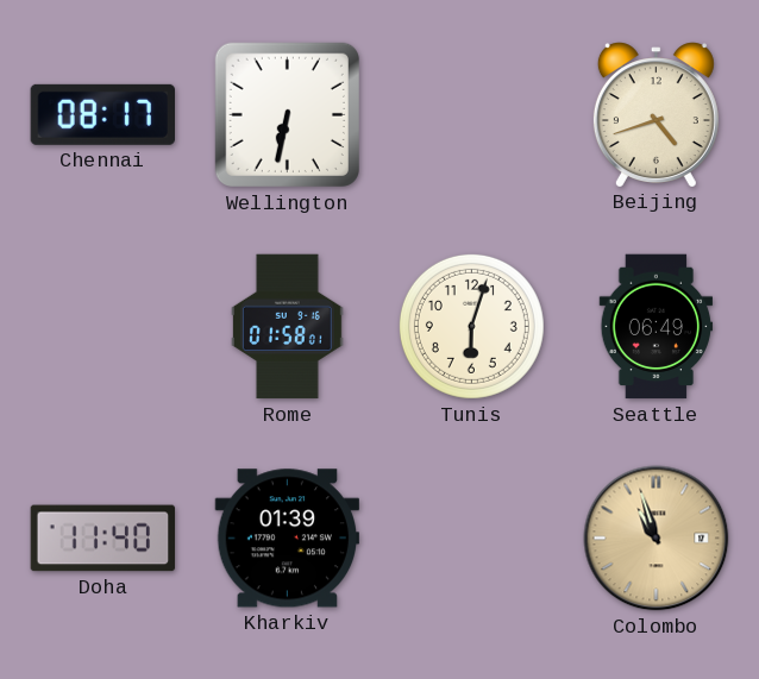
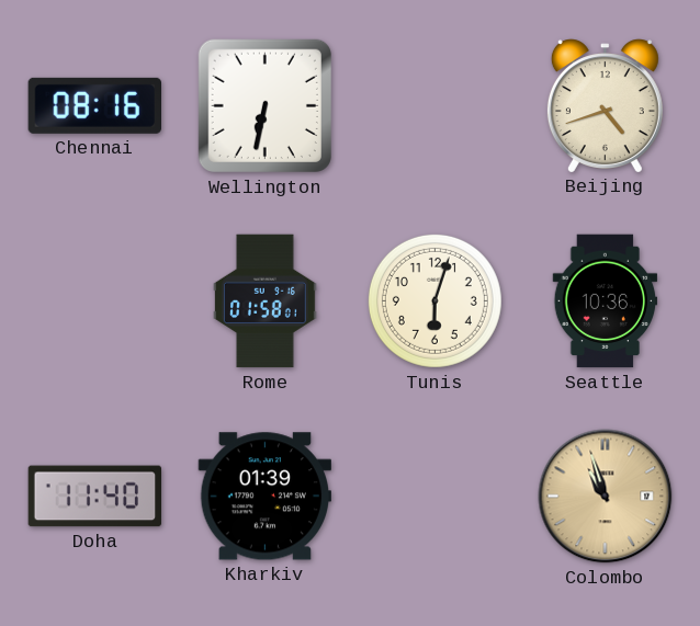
Chennai: 08:17 -> 08:16
Seattle: 06:49 -> 10:36
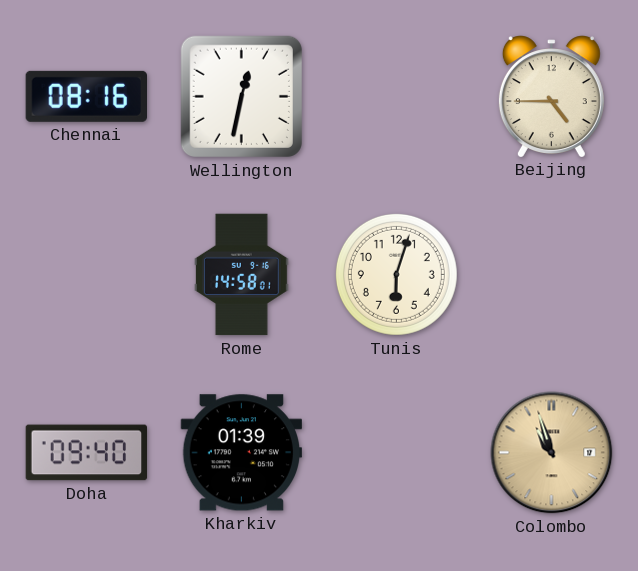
Wellington: 6:32 -> 12:32
Beijing: 4:42 -> 4:45
Rome: 01:58 -> 14:58
Seattle: 10:36 -> none
Doha: 11:40 -> 09:40
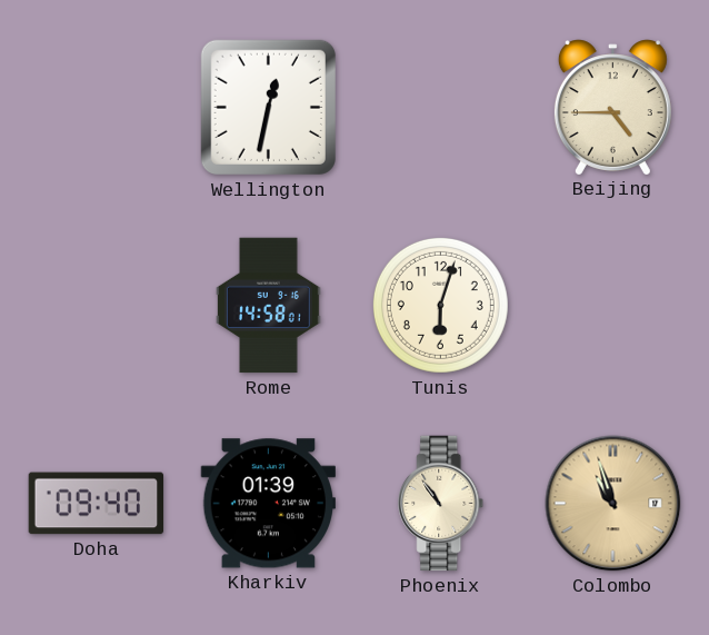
Chennai: 08:16 -> none
Phoenix: none -> 10:54
